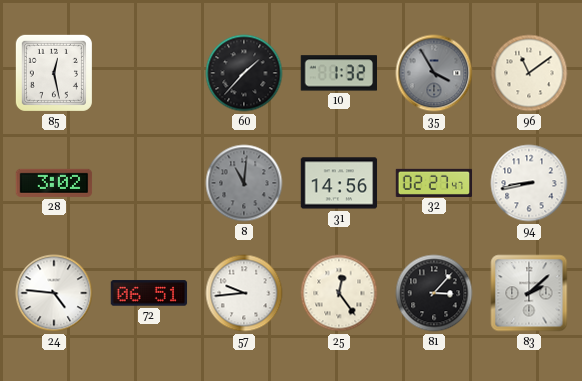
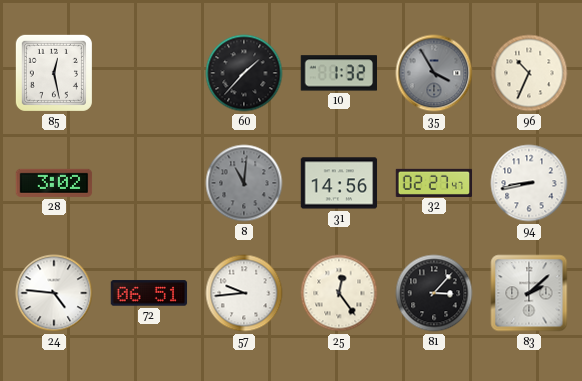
96: 11:09 -> 10:34
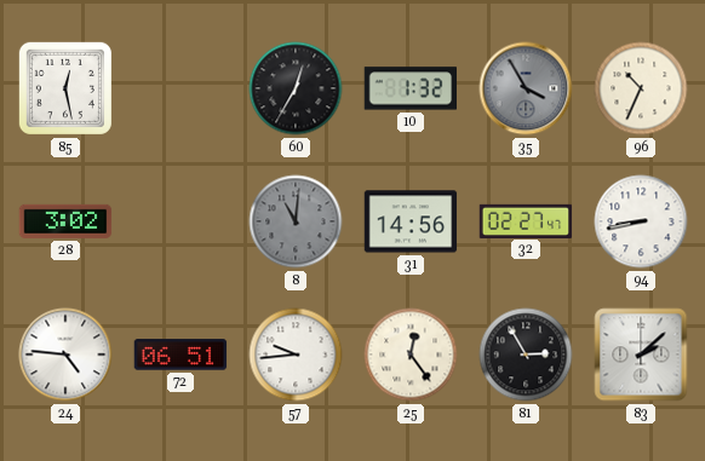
60: 1:37 -> 12:35
81: 3:07 -> 2:55
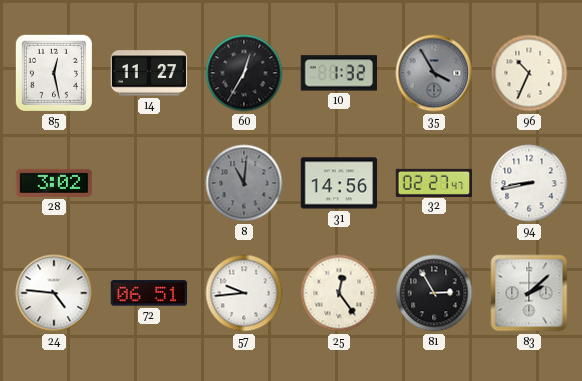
14: none -> 11:27
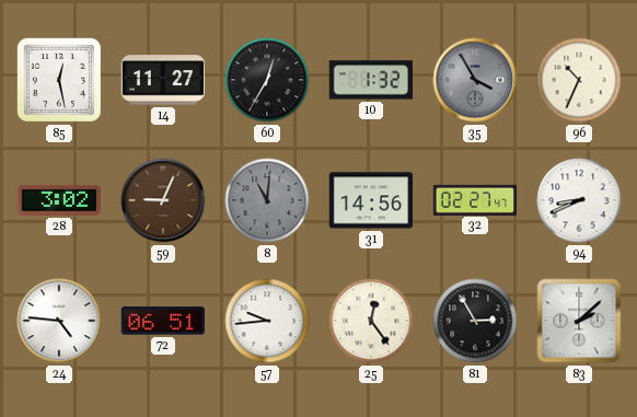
59: none -> 9:04
94: 8:43 -> 8:41
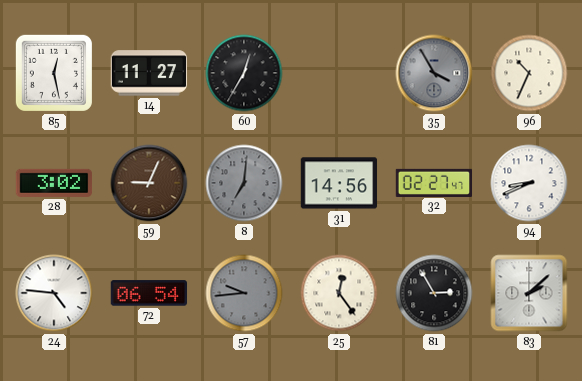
10: 1:32 -> none
8: 11:01 -> 7:01
72: 06:51 -> 06:54
57 dial: white -> grey
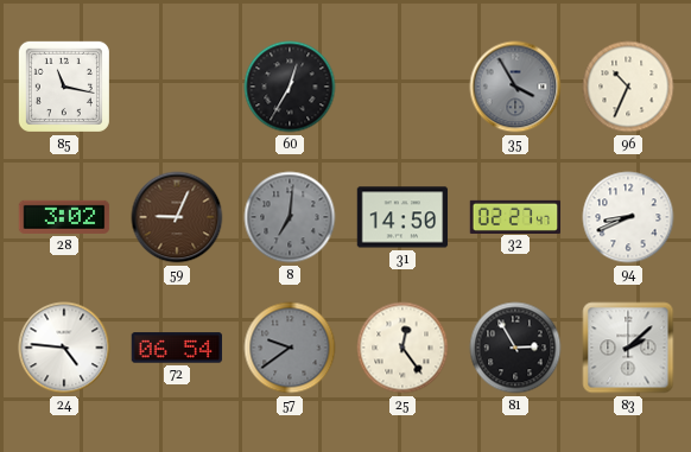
85: 12:28 -> 11:17
14: 11:27 -> none
31: 14:56 -> 14:50
57: 9:44 -> 9:39
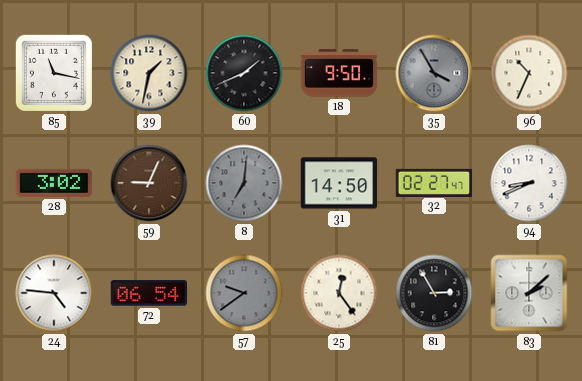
39: none -> 1:32
60: 12:35 -> 1:41
18: none -> 9:50
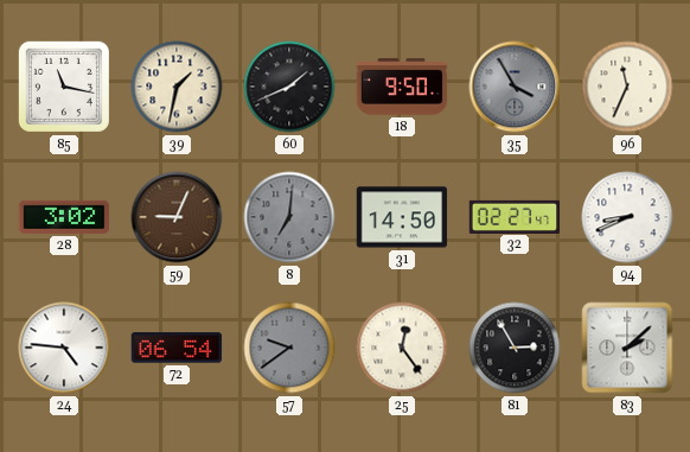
96: 10:34 -> 11:34
